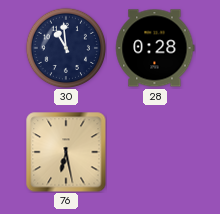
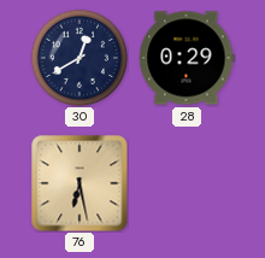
30: 10:59 -> 12:40
28: 0:28 -> 0:29
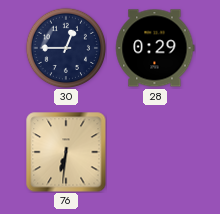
30: 12:40 -> 12:45
76: 6:28 -> 6:31
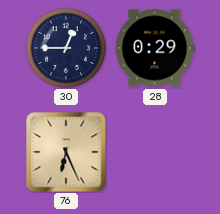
76: 6:31 -> 6:26
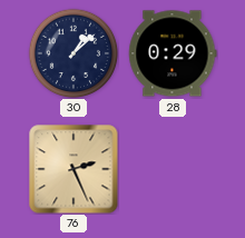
30: 12:45 -> 1:08
76: 6:26 -> 2:26
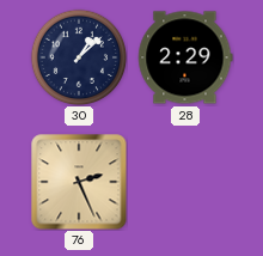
28: 0:29 -> 2:29
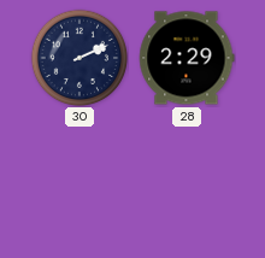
30: 1:08 -> 2:11
76: 2:26 -> none
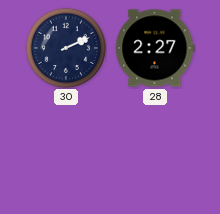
28: 2:29 -> 2:27
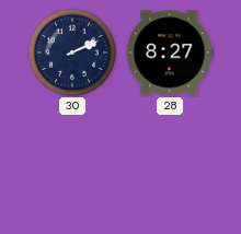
28: 2:27 -> 8:27
